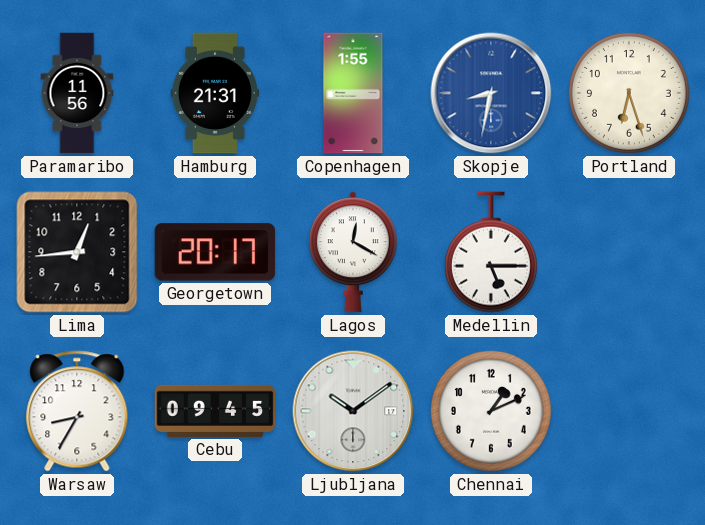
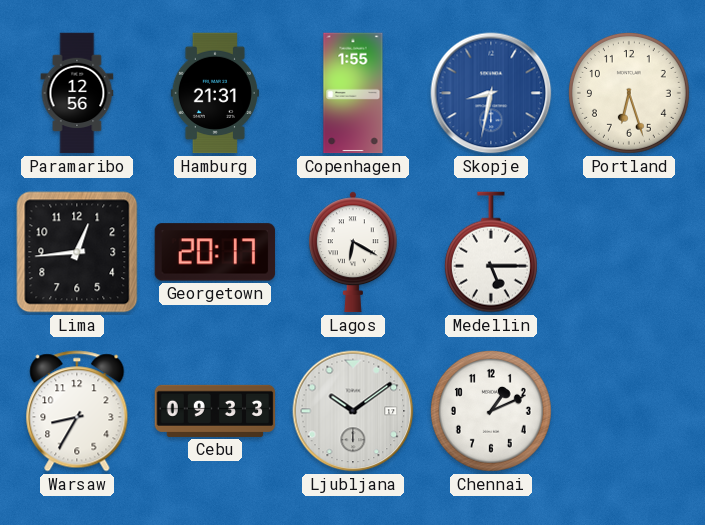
Paramaribo: 11:56 -> 12:56
Lagos: 12:20 -> 6:20
Cebu: 09:45 -> 09:33
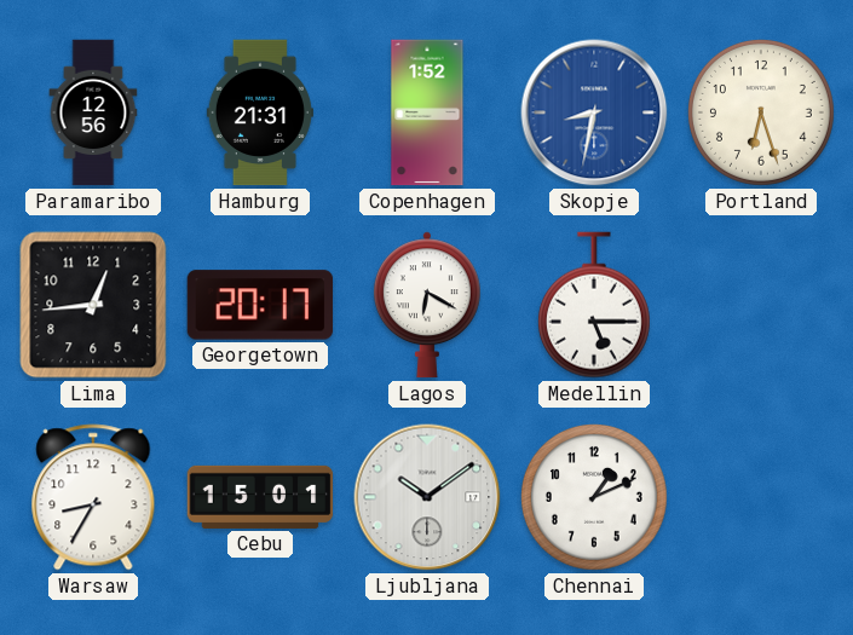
Copenhagen: 1:55 -> 1:52
Cebu: 09:33 -> 15:01
